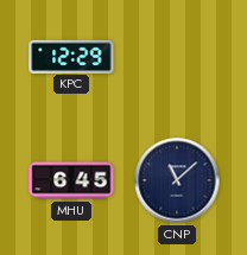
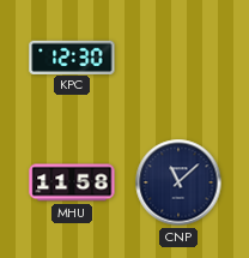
KPC: 12:29 -> 12:30
MHU: 6:45 -> 11:58
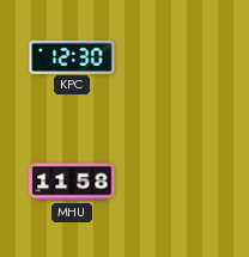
CNP: 11:08 -> none
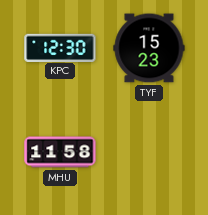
TYF: none -> 15:23
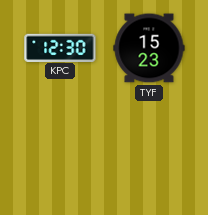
MHU: 11:58 -> none
